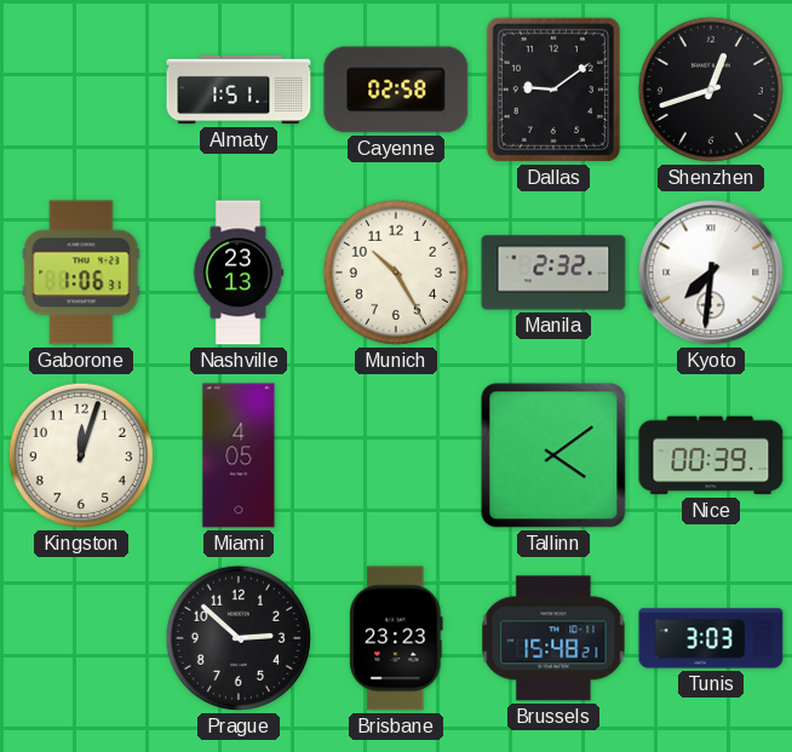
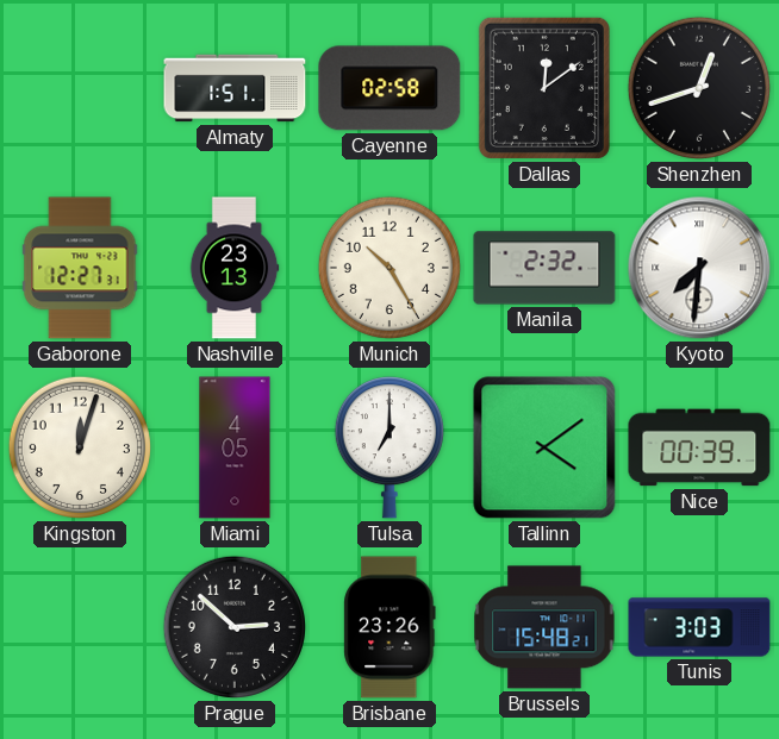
Dallas: 9:09 -> 12:09
Gaborone: 1:06 -> 12:27
Tulsa: none -> 7:00
Brisbane: 23:23 -> 23:26
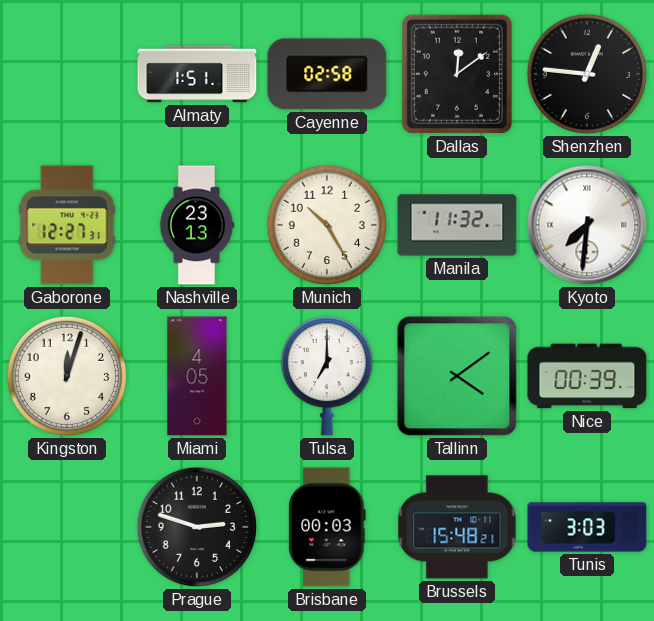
Shenzhen: 12:42 -> 12:46
Manila: 2:32 -> 11:32
Prague: 2:52 -> 2:48
Brisbane: 23:26 -> 00:03
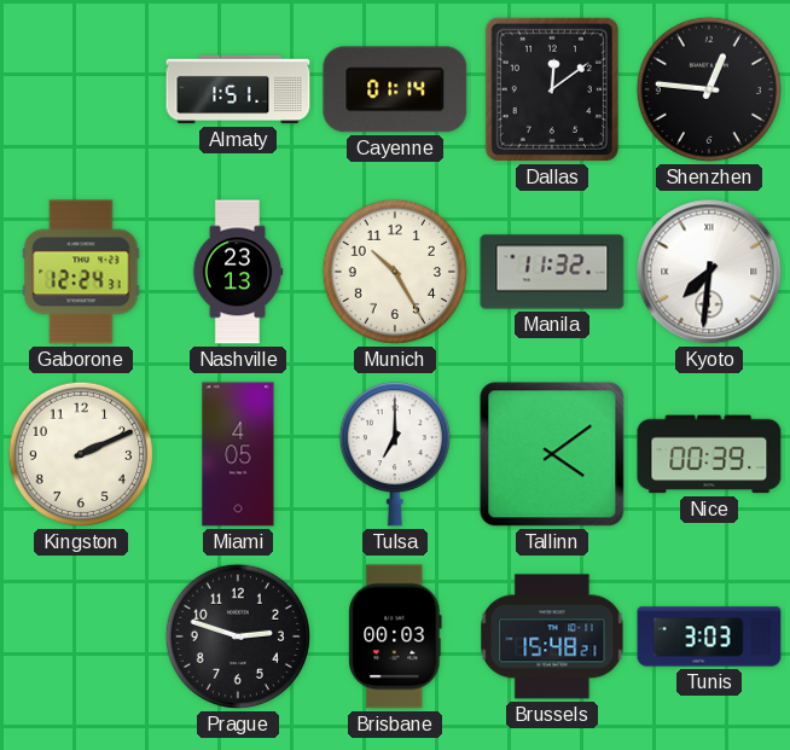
Cayenne: 02:58 -> 01:14
Gaborone: 12:27 -> 12:24
Kingston: 12:03 -> 2:11
